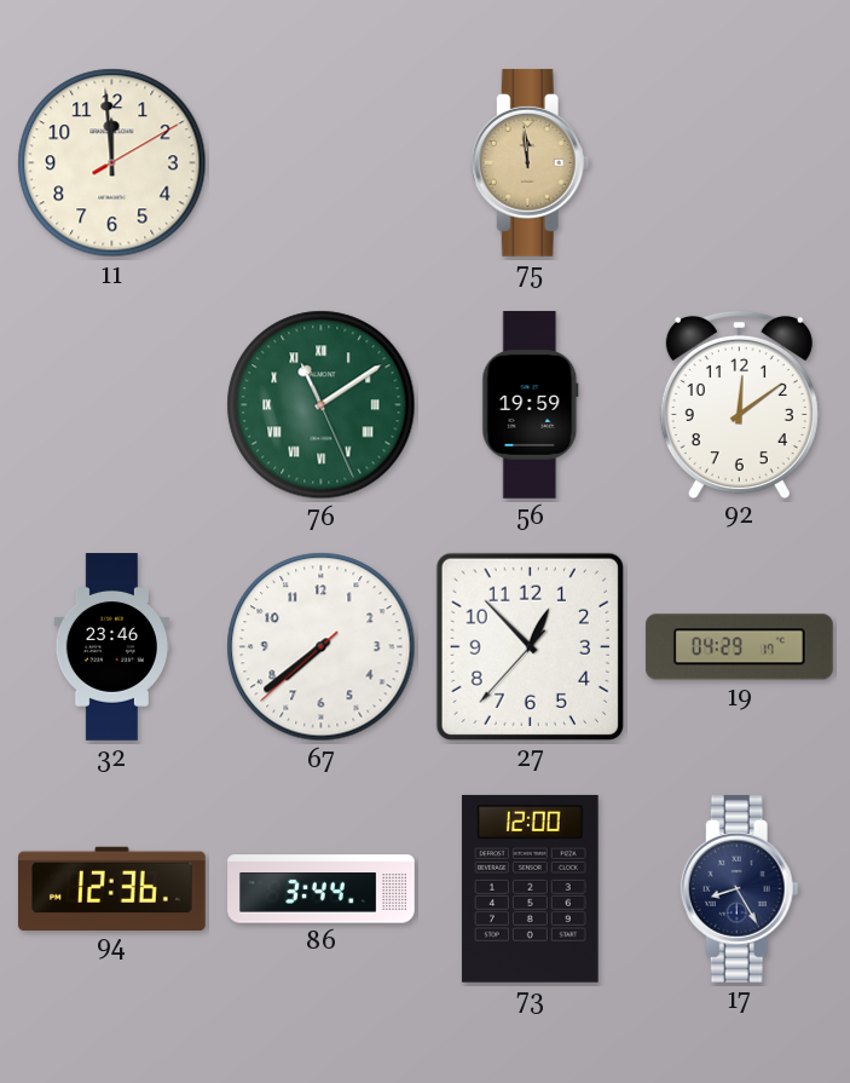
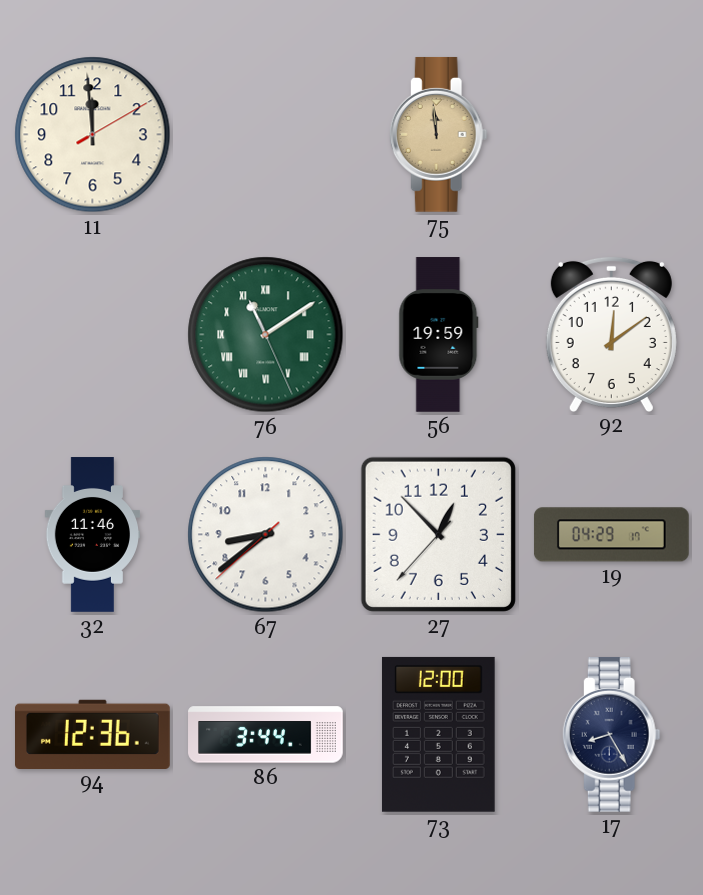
32: 23:46 -> 11:46
67: 7:38 -> 8:38
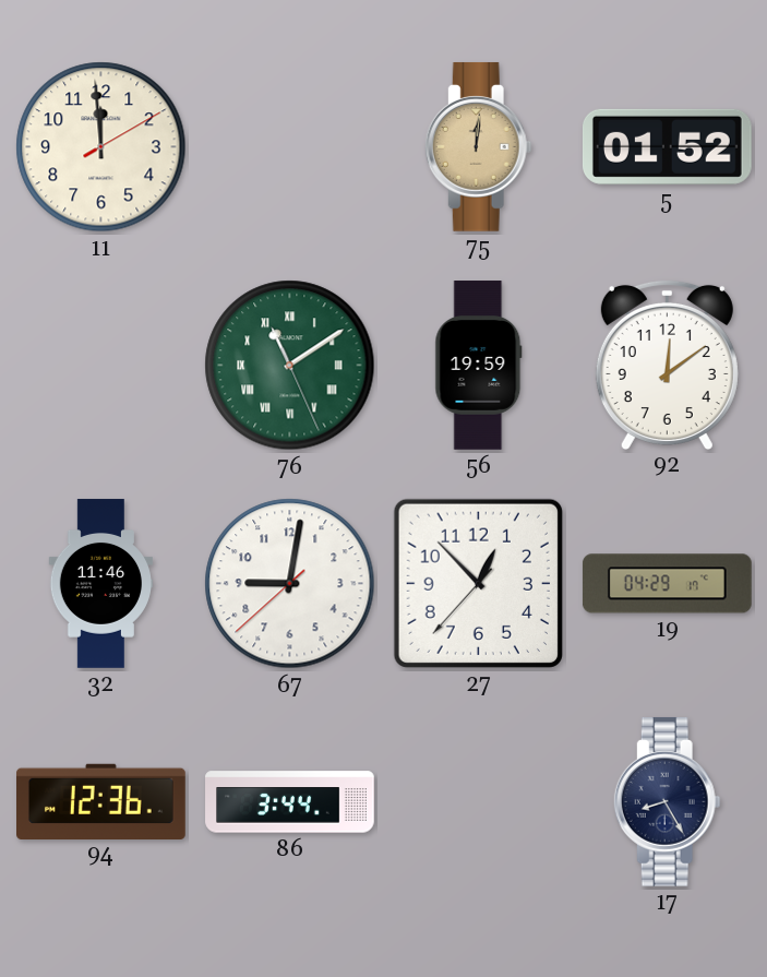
75: 11:59 -> 12:01
5: none -> 01:52
67: 8:38 -> 9:01
73: 12:00 -> none
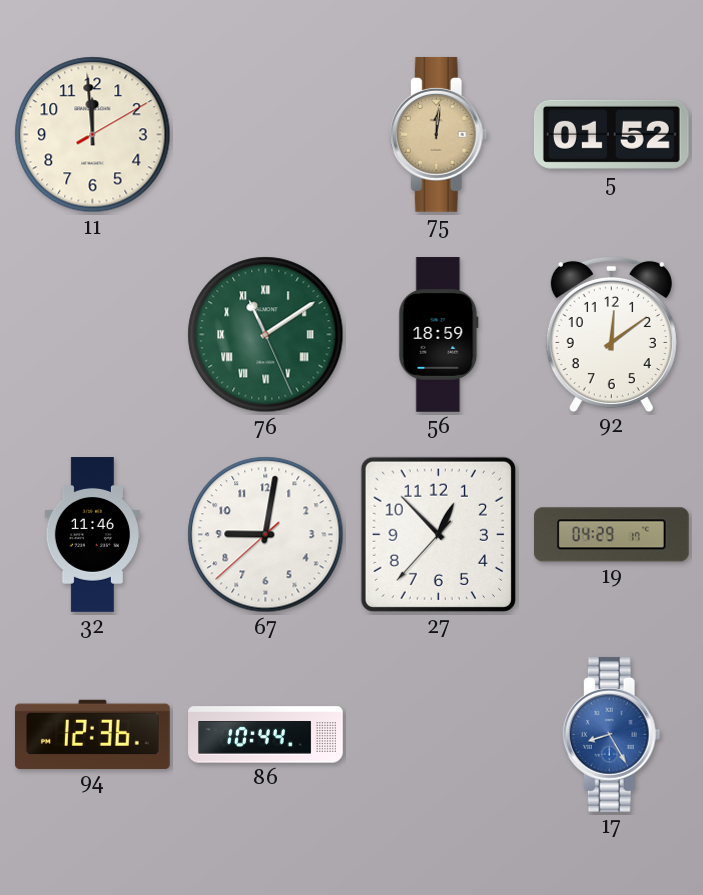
56: 19:59 -> 18:59
86: 3:44 -> 10:44
17 dial: navy -> blue
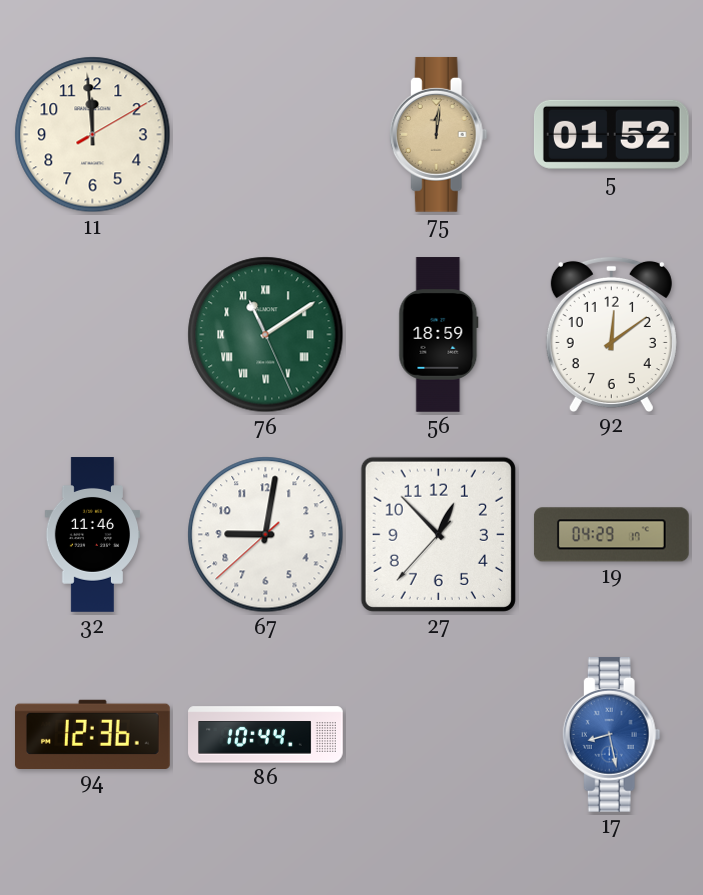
17: 8:25 -> 8:28
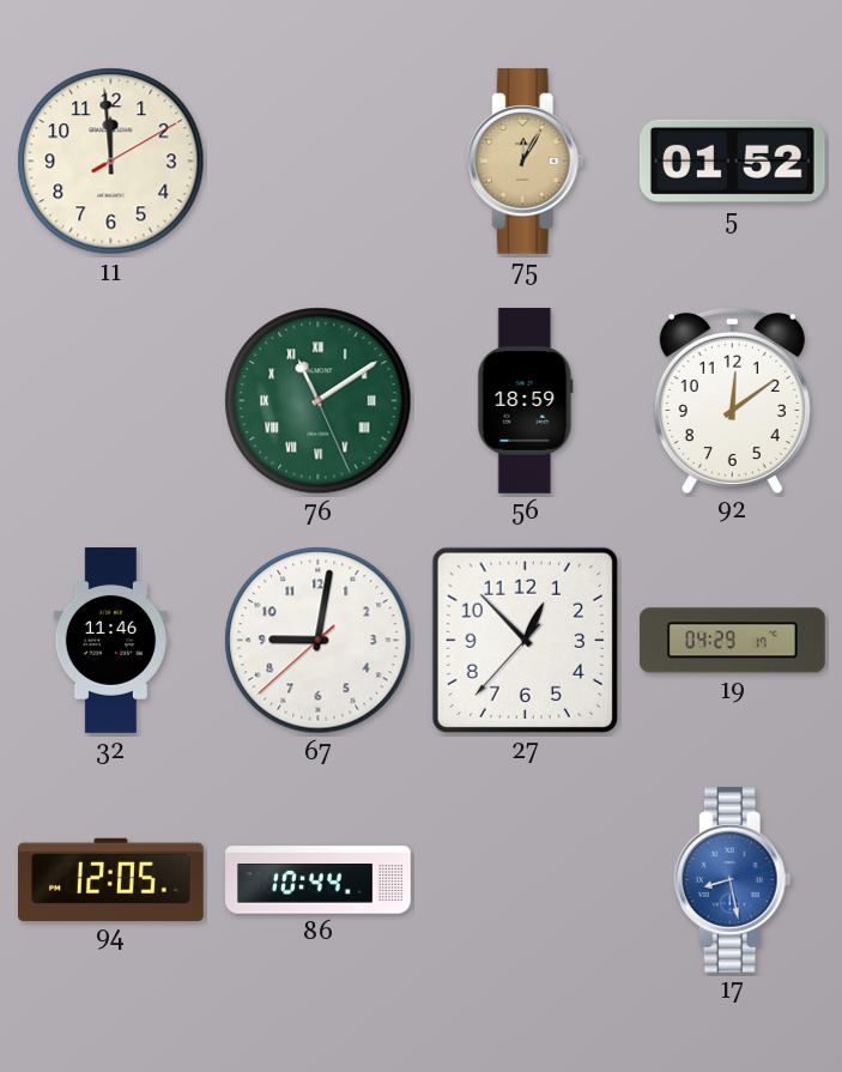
75: 12:01 -> 12:05
94: 12:36 -> 12:05
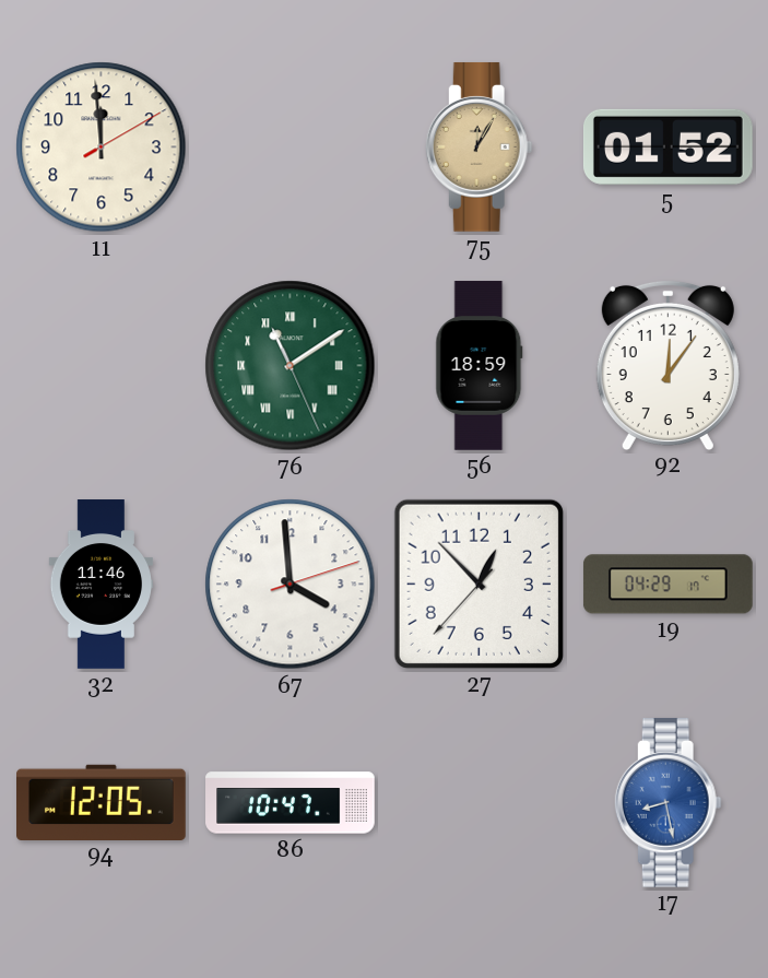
92: 12:09 -> 12:06
67: 9:01 -> 3:59
86: 10:44 -> 10:47
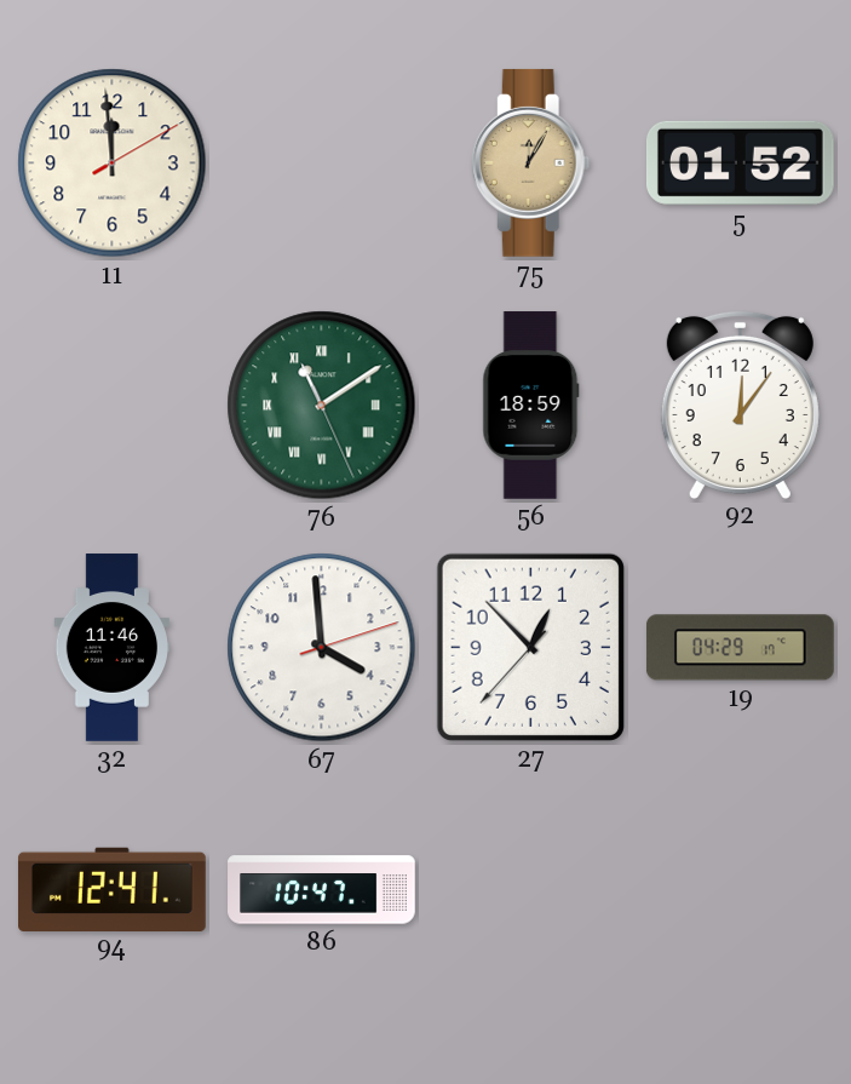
94: 12:05 -> 12:41
17: 8:28 -> none
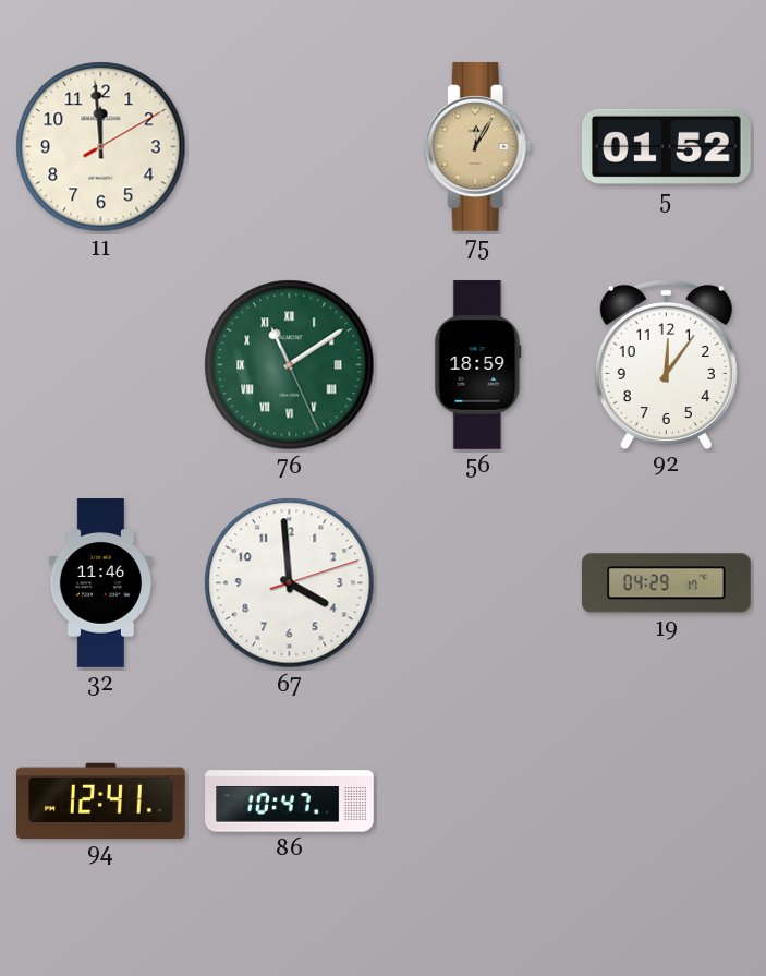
27: 12:52 -> none
